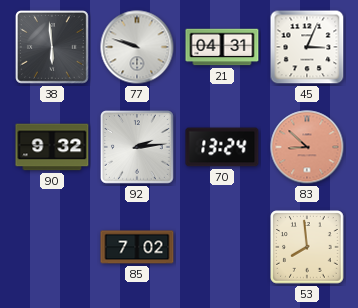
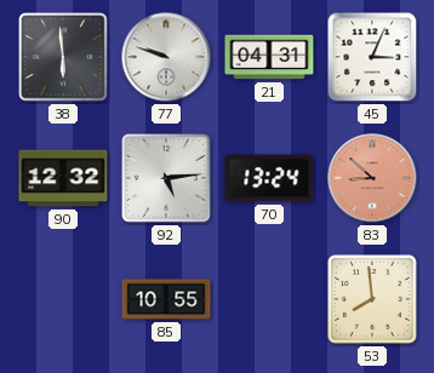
90: 9:32 -> 12:32
92: 2:14 -> 5:14
85: 7:02 -> 10:55
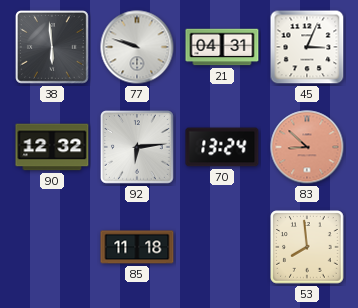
92: 5:14 -> 6:14
85: 10:55 -> 11:18
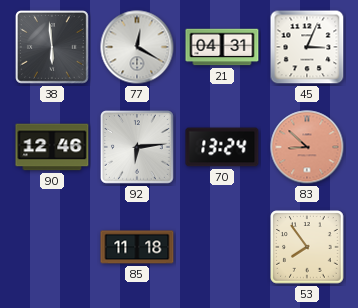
77: 9:48 -> 12:20
90: 12:32 -> 12:46
53: 7:59 -> 7:54
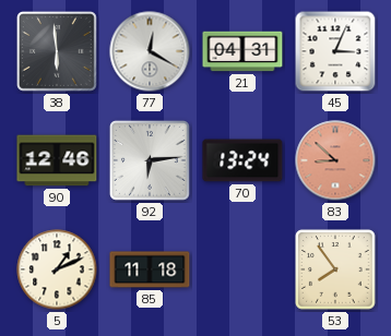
5: none -> 1:11
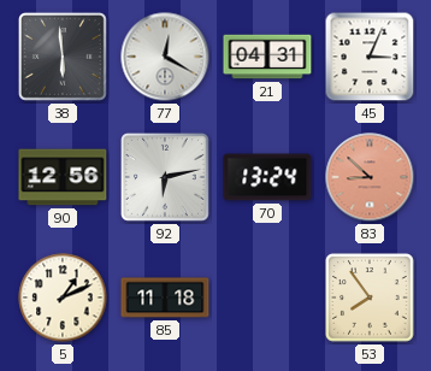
90: 12:46 -> 12:56
92: 6:14 -> 6:13
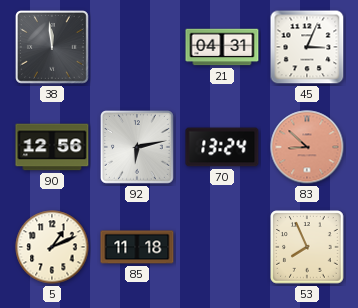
38: 5:59 -> 11:59
77: 12:20 -> none
53: 7:54 -> 7:56
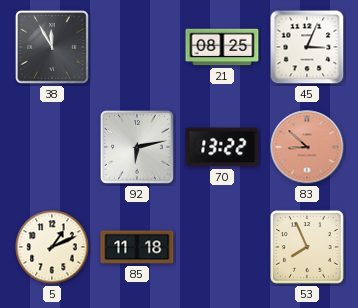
38: 11:59 -> 11:55
21: 04:31 -> 08:25
90: 12:56 -> none
70: 13:24 -> 13:22
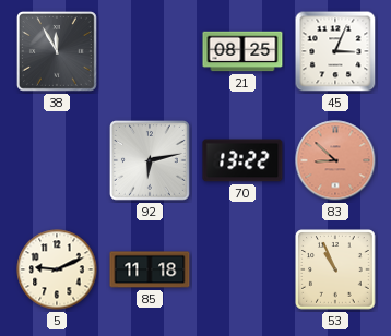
5: 1:11 -> 9:11
53: 7:56 -> 10:56
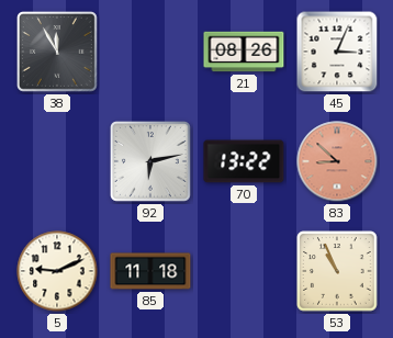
21: 08:25 -> 08:26
